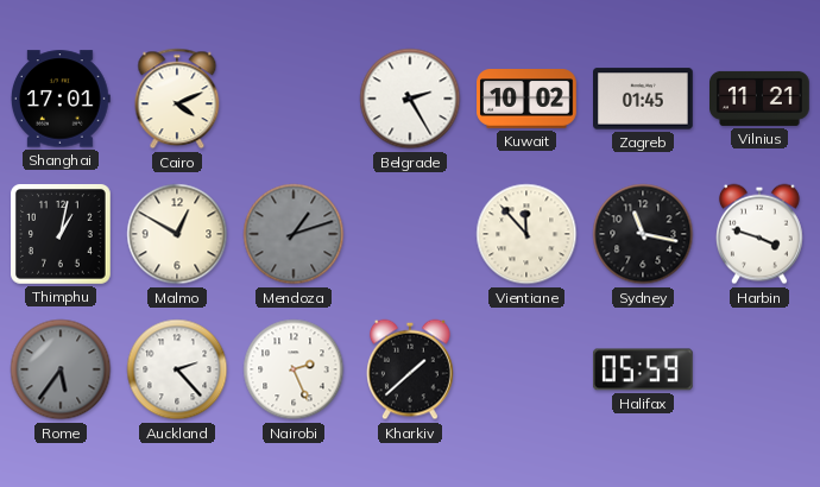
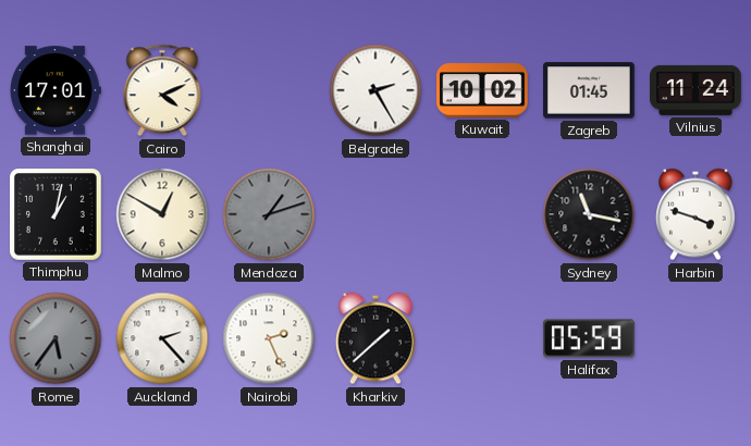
Vilnius: 11:21 -> 11:24
Vientiane: 11:53 -> none
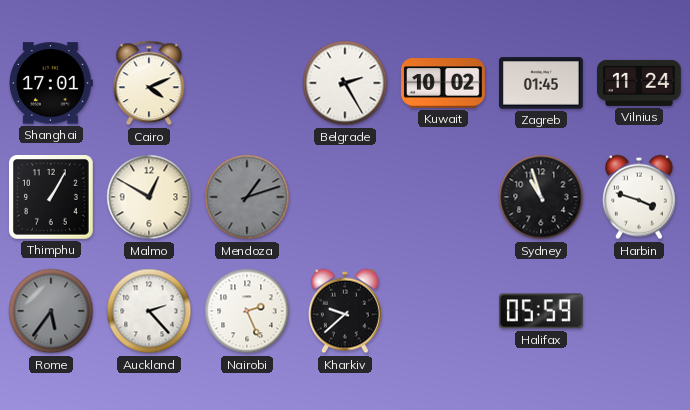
Thimphu: 1:02 -> 1:05
Sydney: 11:17 -> 10:57
Kharkiv: 1:38 -> 9:38
